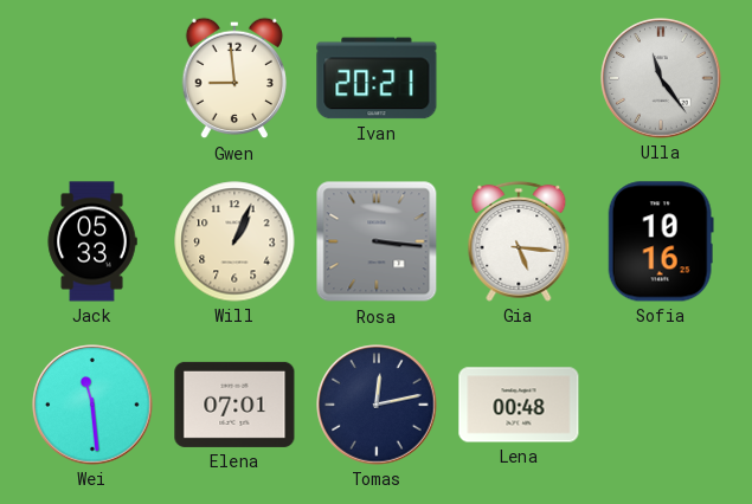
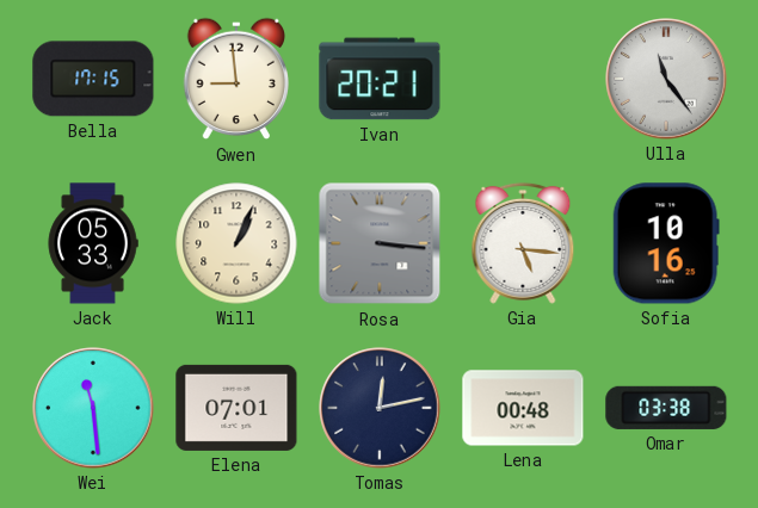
Bella: none -> 17:15
Omar: none -> 03:38
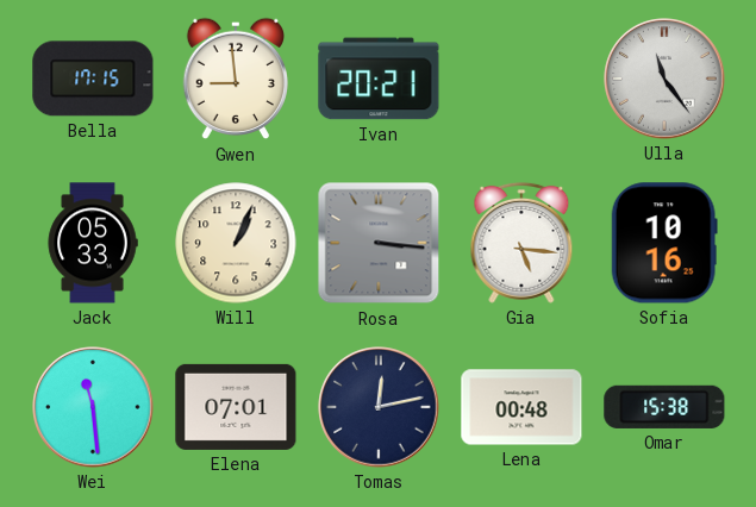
Omar: 03:38 -> 15:38
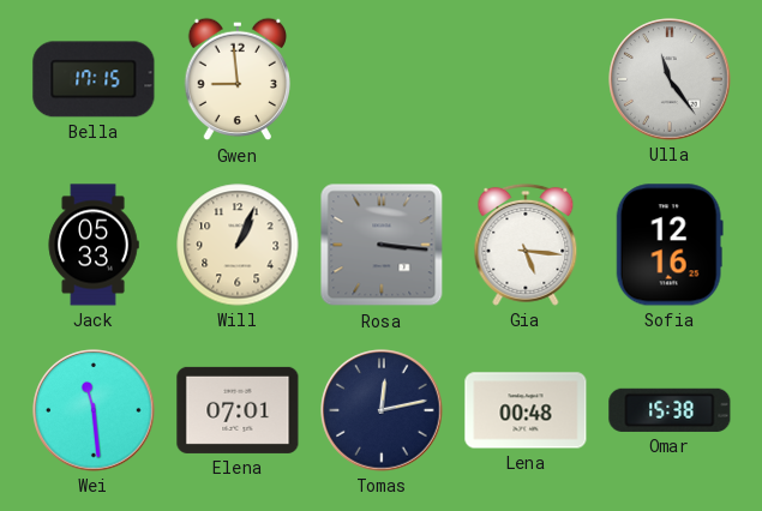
Ivan: 20:21 -> none
Sofia: 10:16 -> 12:16
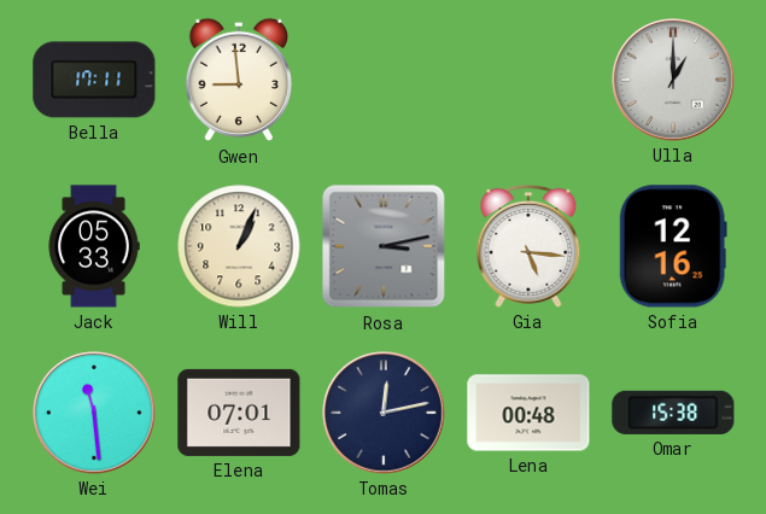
Bella: 17:15 -> 17:11
Ulla: 11:24 -> 1:00
Rosa: 3:16 -> 3:13
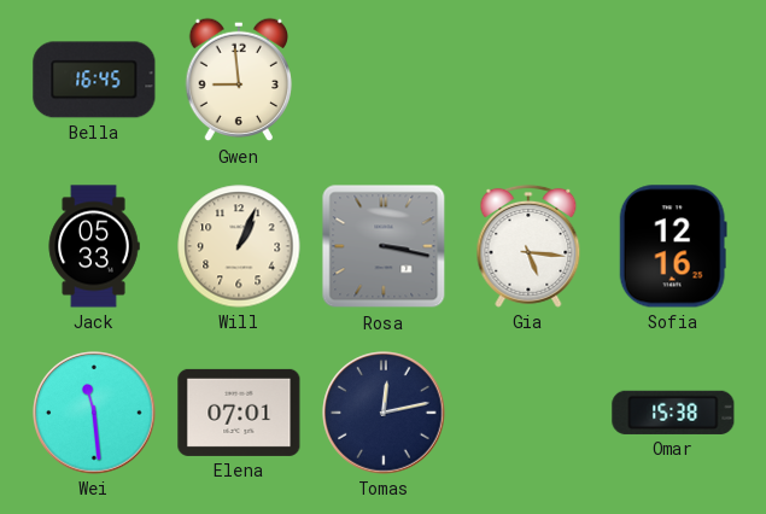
Bella: 17:11 -> 16:45
Ulla: 1:00 -> none
Rosa: 3:13 -> 3:17
Lena: 00:48 -> none
